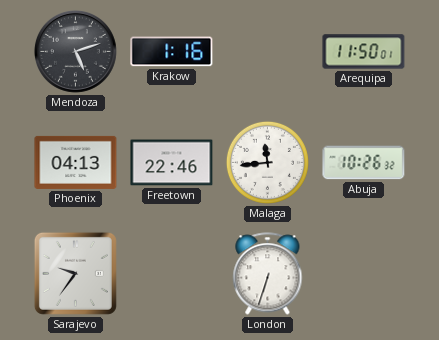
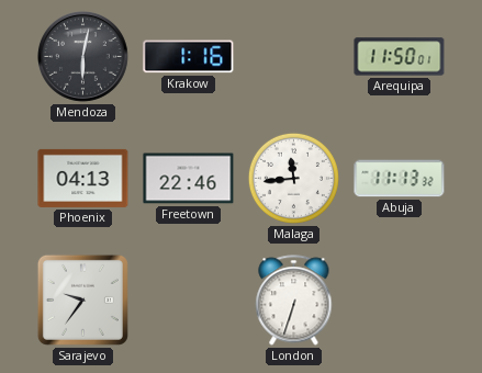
Mendoza: 5:12 -> 6:02
Abuja: 10:26 -> 11:13
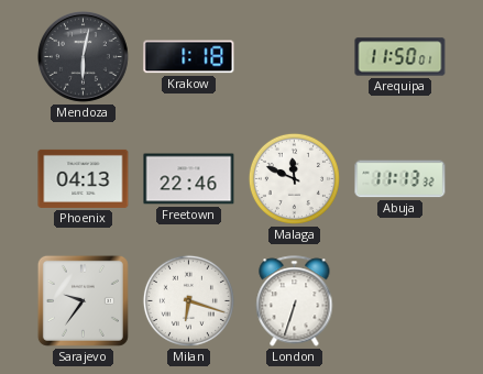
Krakow: 1:16 -> 1:18
Malaga: 11:44 -> 11:49
Milan: none -> 6:18
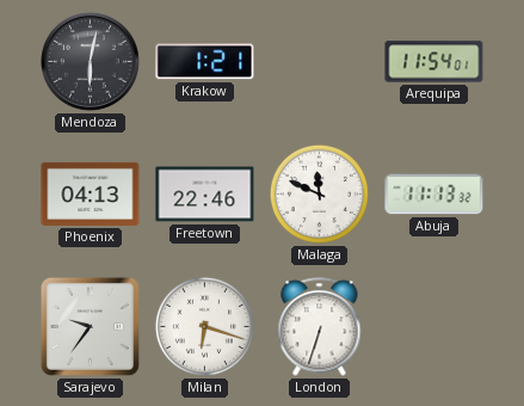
Krakow: 1:18 -> 1:21
Arequipa: 11:50 -> 11:54
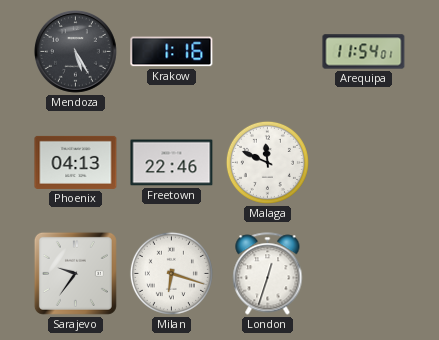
Mendoza: 6:02 -> 5:25
Krakow: 1:21 -> 1:16
Abuja: 11:13 -> none
London: 6:33 -> 12:33
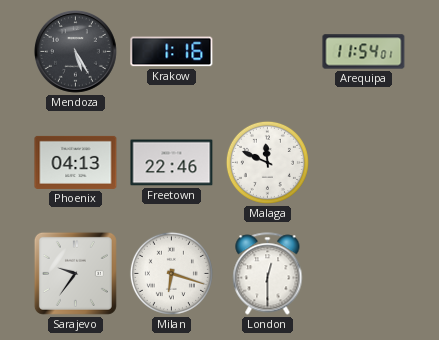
London: 12:33 -> 12:30
